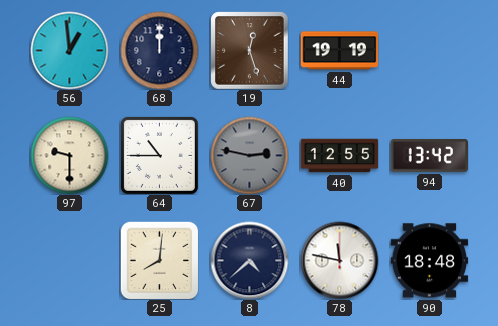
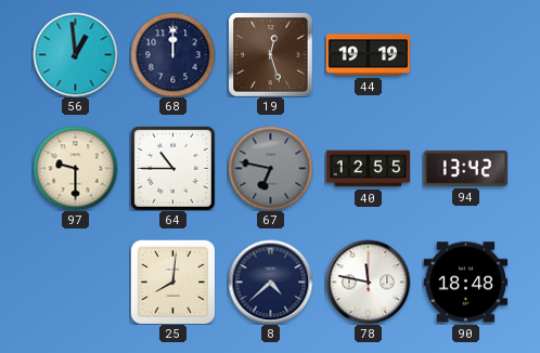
67: 2:47 -> 6:47
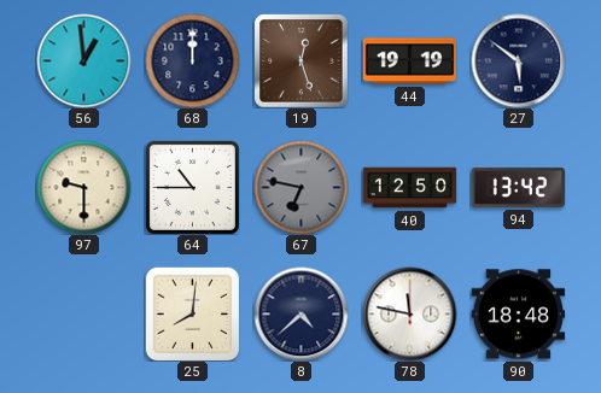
27: none -> 5:51
40: 12:55 -> 12:50
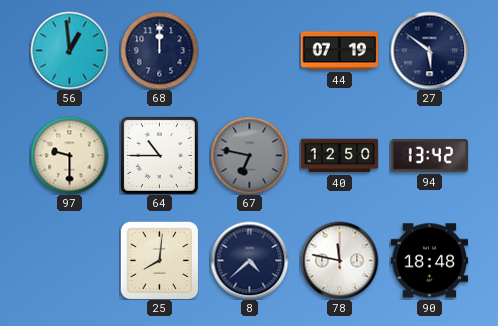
19: 12:27 -> none
44: 19:19 -> 07:19
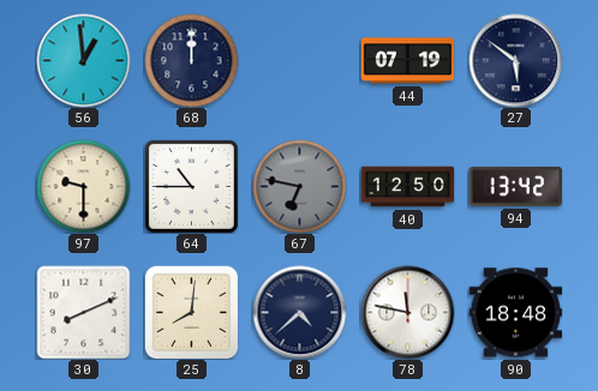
30: none -> 8:11
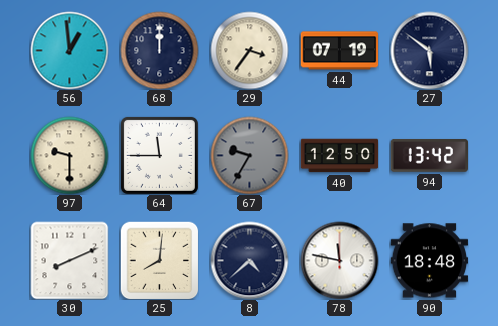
29: none -> 3:36
64: 10:45 -> 11:45
67: 6:47 -> 9:35
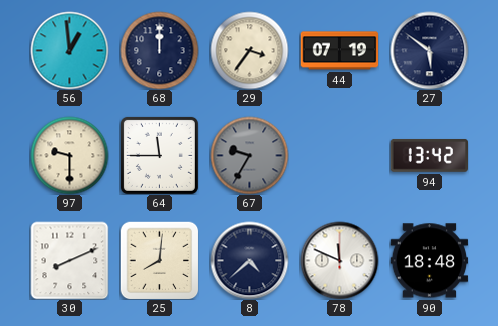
40: 12:50 -> none
78: 11:47 -> 11:49
